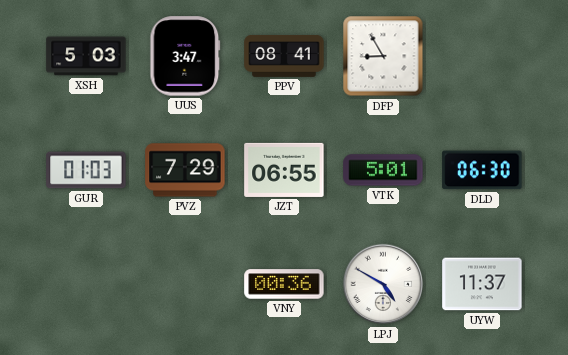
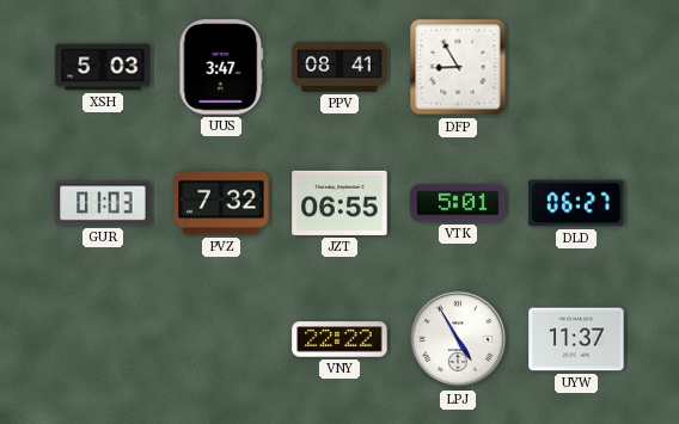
PVZ: 7:29 -> 7:32
DLD: 06:30 -> 06:27
VNY: 00:36 -> 22:22
LPJ: 4:50 -> 4:55
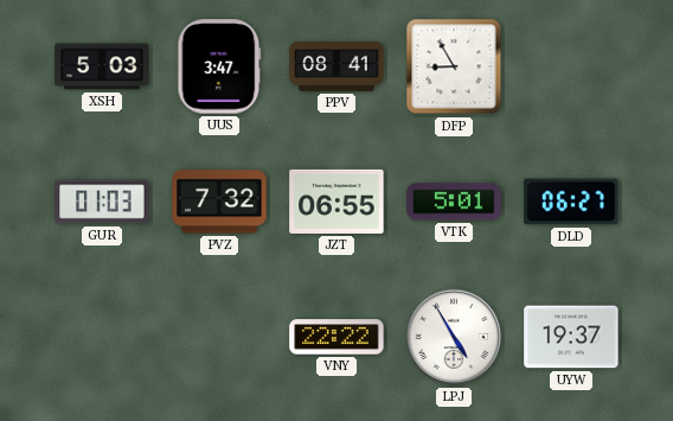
UYW: 11:37 -> 19:37
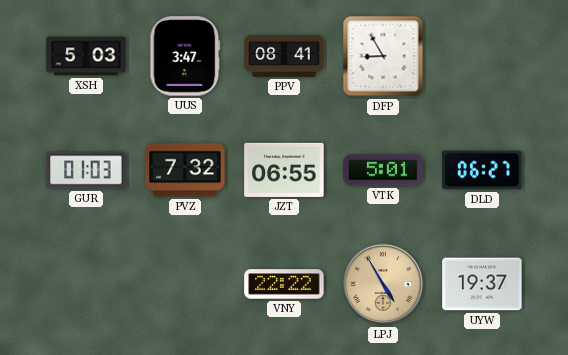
LPJ dial: white -> champagne
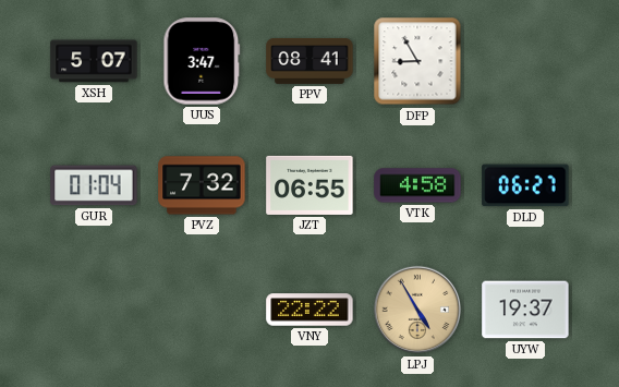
XSH: 5:03 -> 5:07
GUR: 01:03 -> 01:04
VTK: 5:01 -> 4:58
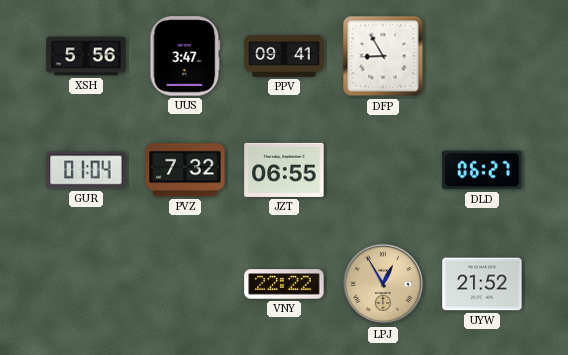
XSH: 5:07 -> 5:56
PPV: 08:41 -> 09:41
VTK: 4:58 -> none
LPJ: 4:55 -> 12:55
UYW: 19:37 -> 21:52
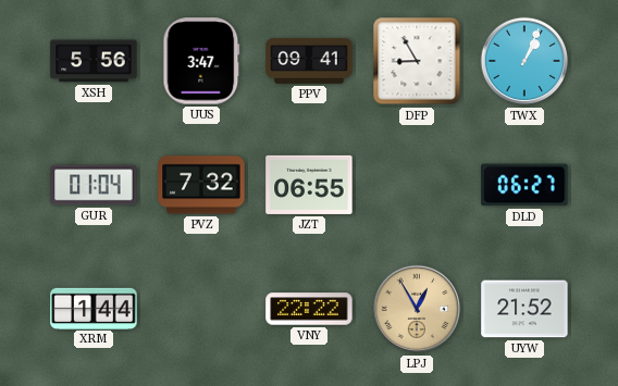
TWX: none -> 1:04
XRM: none -> 1:44
